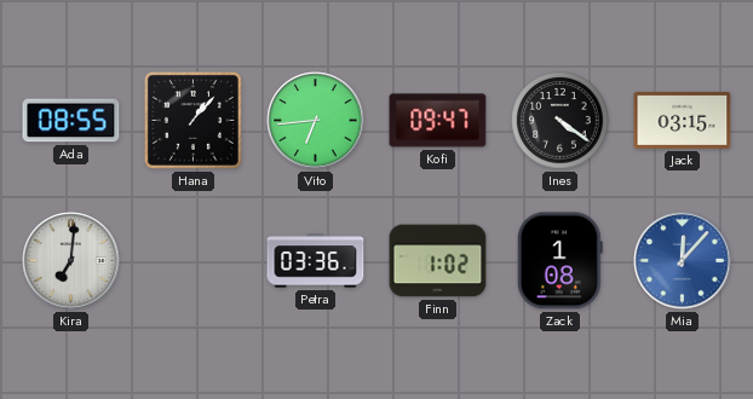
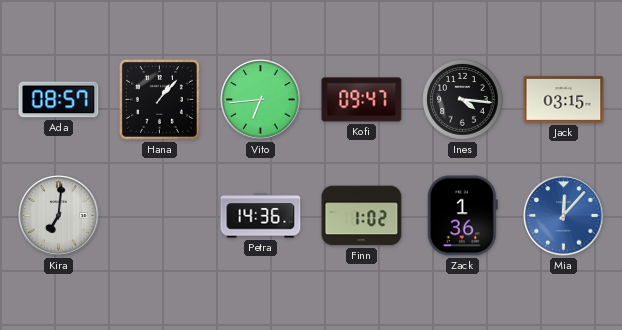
Ada: 08:55 -> 08:57
Ines: 4:21 -> 4:16
Petra: 03:36 -> 14:36
Zack: 1:08 -> 1:36
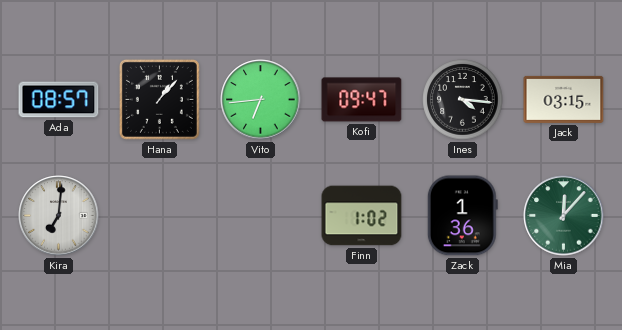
Petra: 14:36 -> none
Mia dial: blue -> green
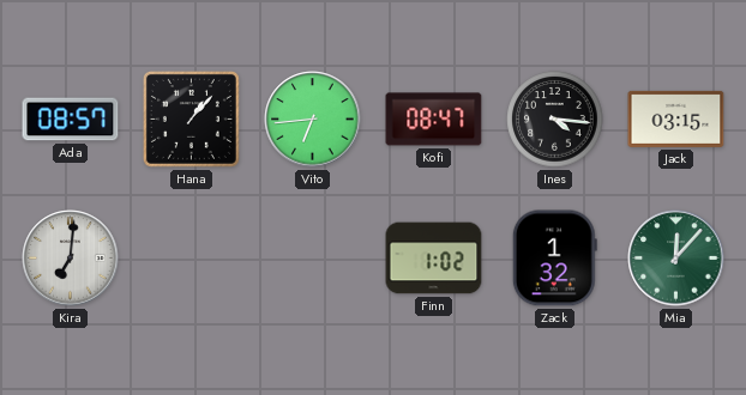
Kofi: 09:47 -> 08:47
Zack: 1:36 -> 1:32
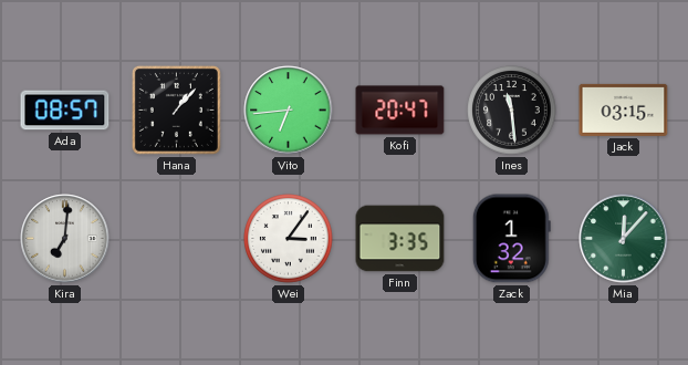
Kofi: 08:47 -> 20:47
Ines: 4:16 -> 11:29
Wei: none -> 3:06
Finn: 1:02 -> 3:35
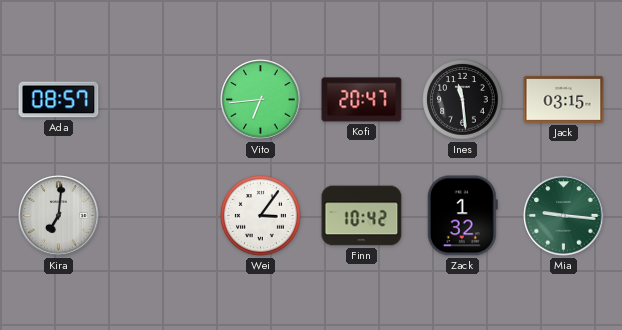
Hana: 1:07 -> none
Finn: 3:35 -> 10:42
Mia: 12:07 -> 9:16
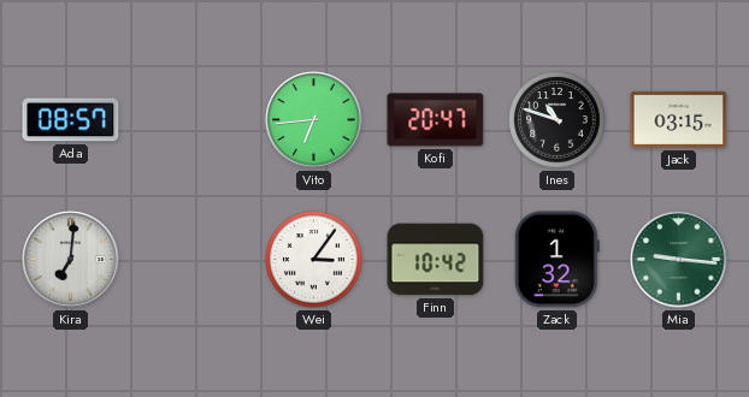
Ines: 11:29 -> 10:48
